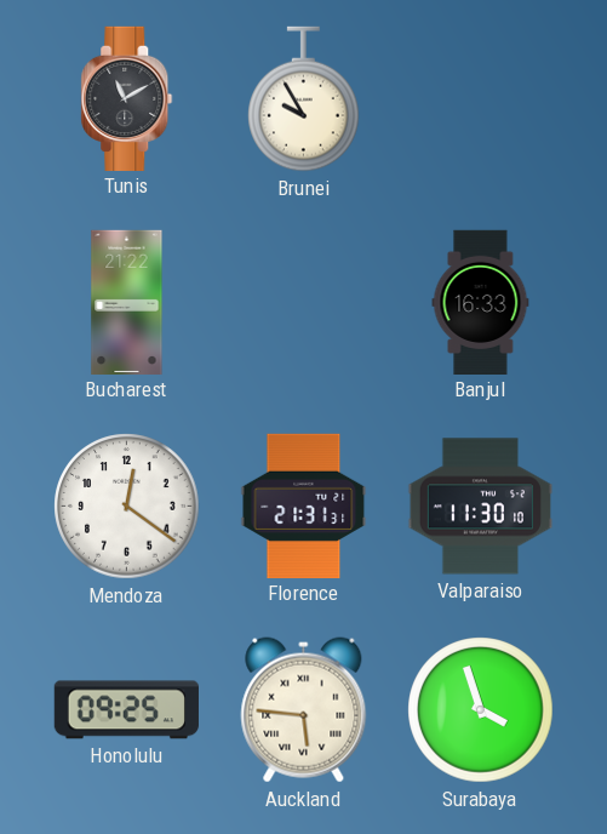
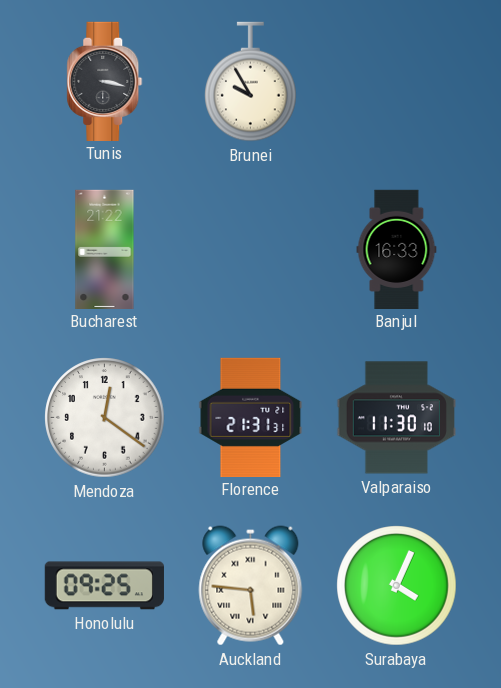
Tunis: 11:10 -> 3:17
Surabaya: 3:57 -> 4:04
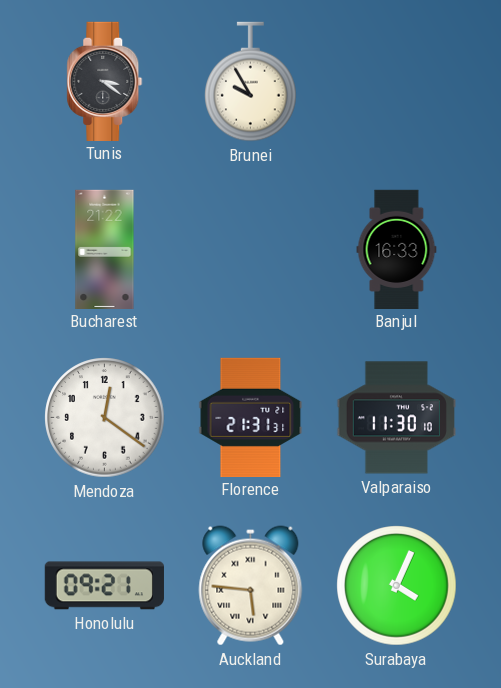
Tunis: 3:17 -> 3:21
Honolulu: 09:25 -> 09:21
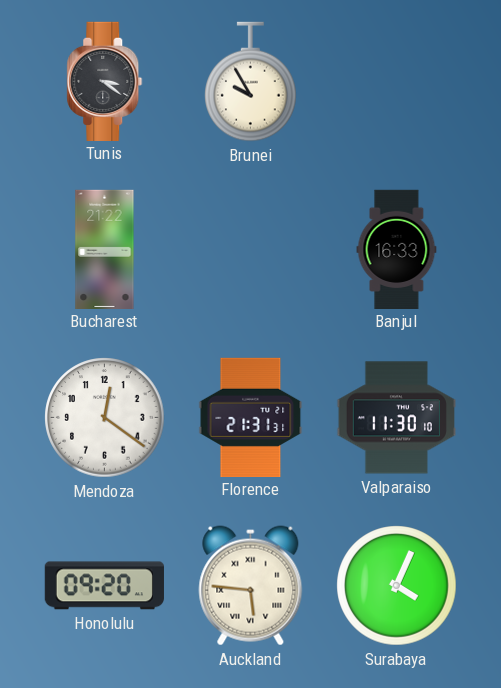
Honolulu: 09:21 -> 09:20
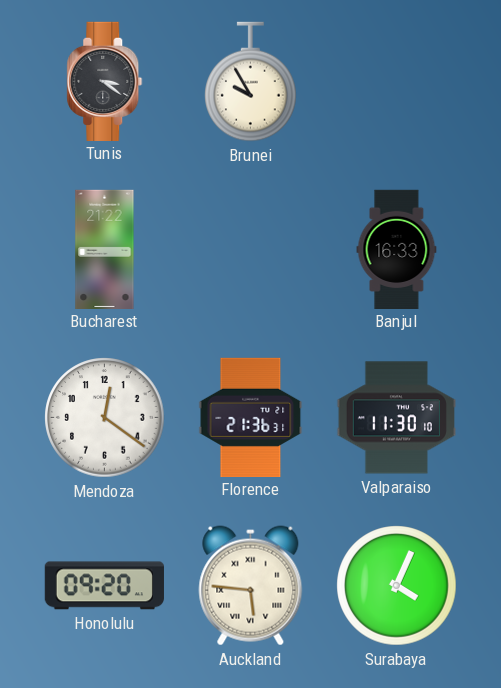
Florence: 21:31 -> 21:36
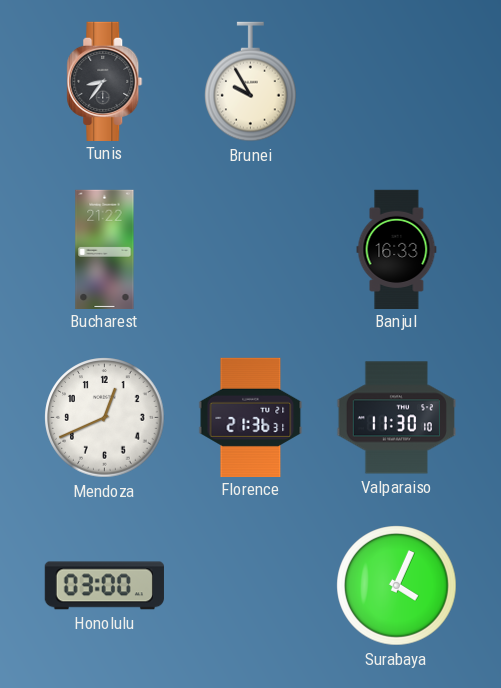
Tunis: 3:21 -> 8:36
Mendoza: 12:21 -> 12:41
Honolulu: 09:20 -> 03:00
Auckland: 5:46 -> none
